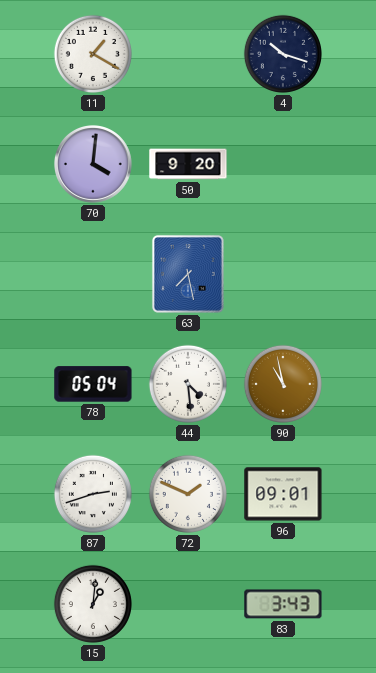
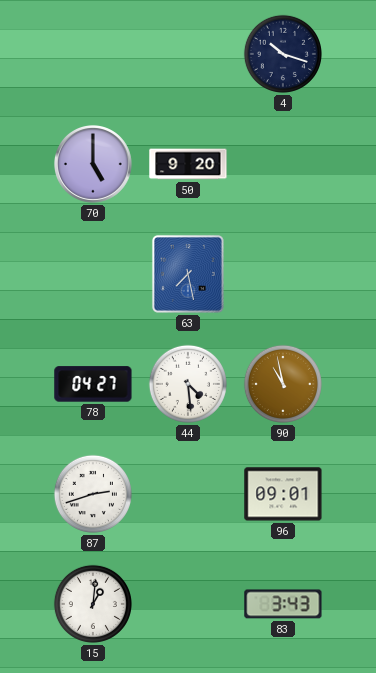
11: 1:20 -> none
70: 4:01 -> 5:00
78: 05:04 -> 04:27
72: 1:49 -> none
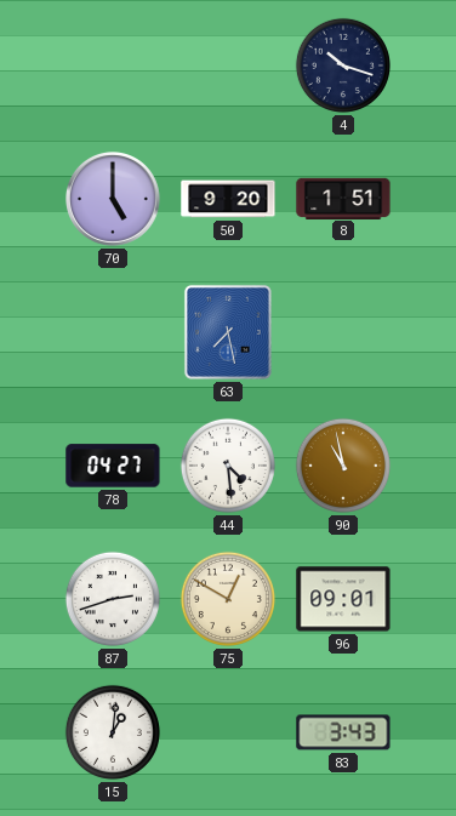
8: none -> 1:51
75: none -> 12:50
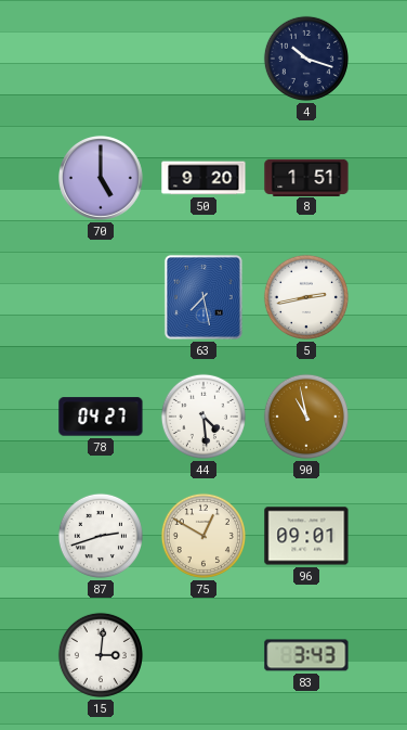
5: none -> 2:43
15: 1:01 -> 3:01
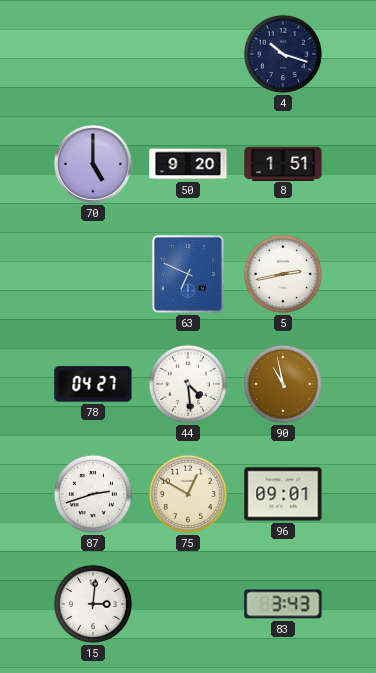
63: 7:28 -> 6:49
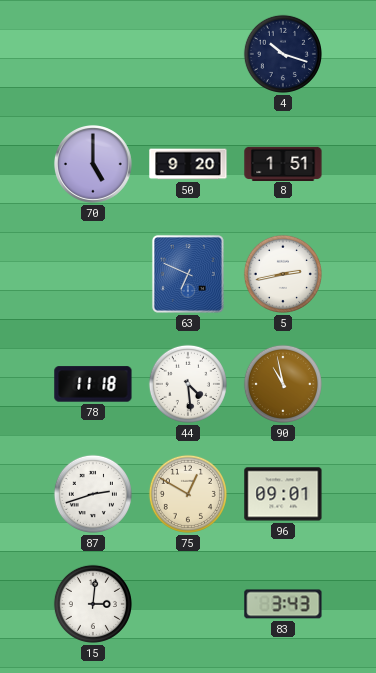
78: 04:27 -> 11:18
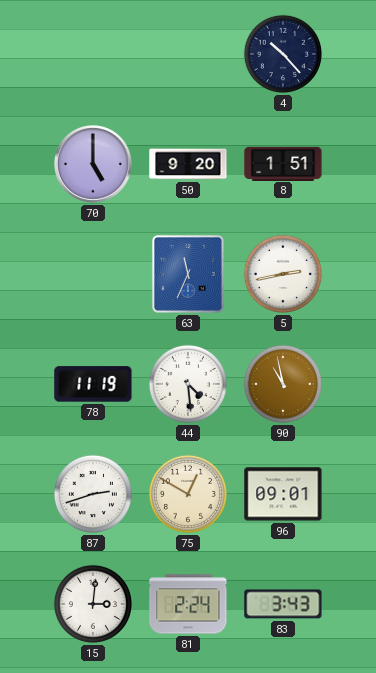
4: 10:18 -> 10:23
63: 6:49 -> 11:34
78: 11:18 -> 11:19
81: none -> 2:24
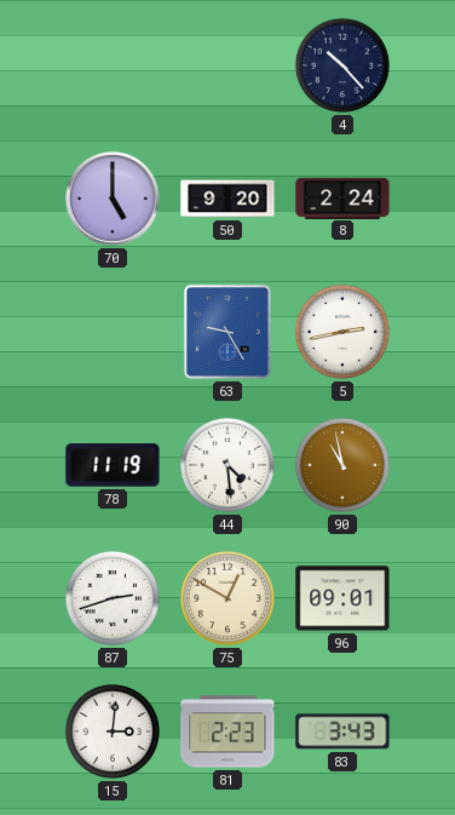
8: 1:51 -> 2:24
63: 11:34 -> 9:25
81: 2:24 -> 2:23
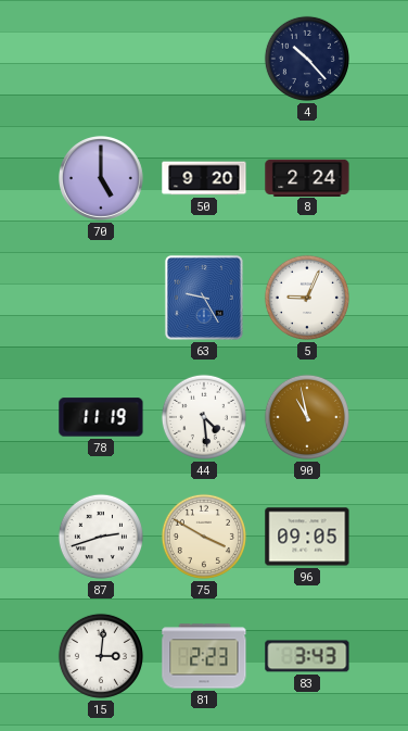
5: 2:43 -> 9:04
75: 12:50 -> 3:50
96: 09:01 -> 09:05
